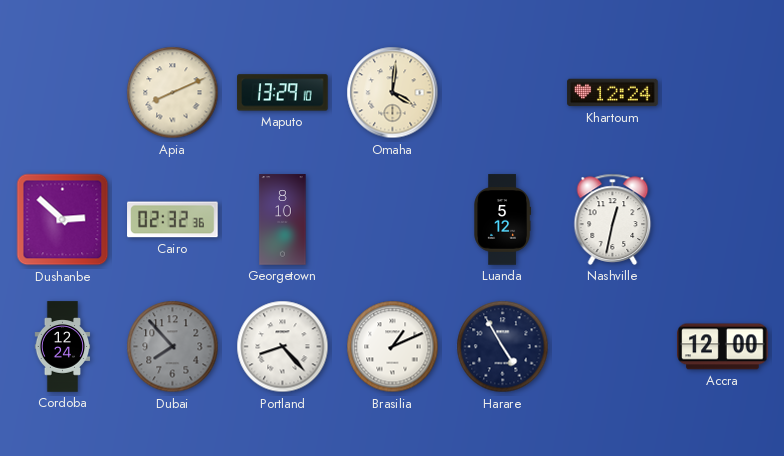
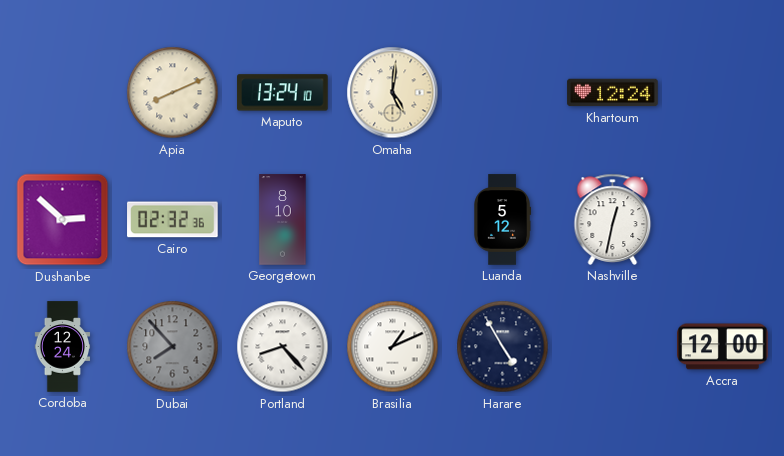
Maputo: 13:29 -> 13:24
Omaha: 4:01 -> 5:01
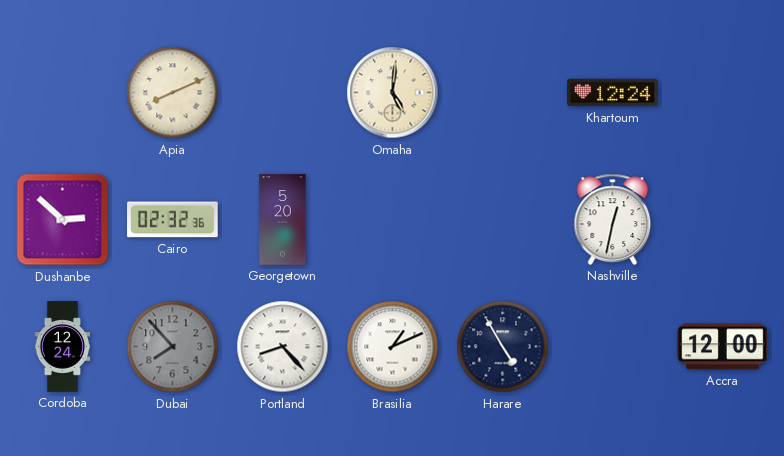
Maputo: 13:24 -> none
Georgetown: 8:10 -> 5:20
Luanda: 5:12 -> none
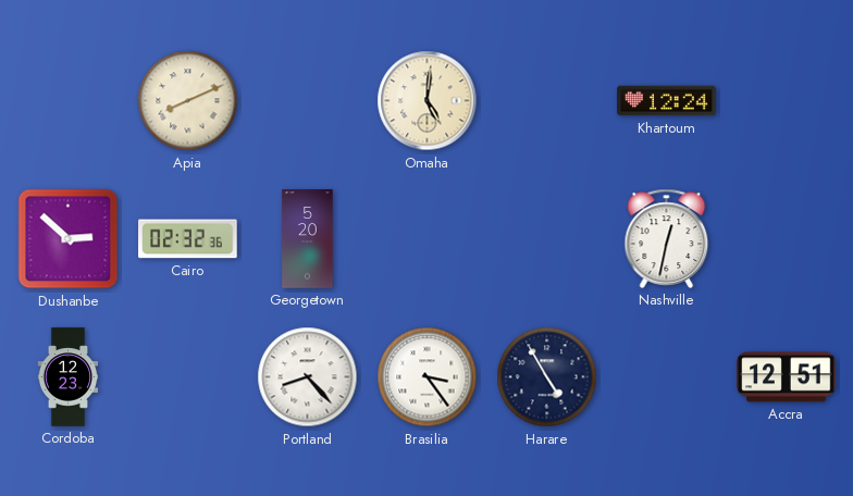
Cordoba: 12:24 -> 12:23
Dubai: 7:53 -> none
Brasilia: 1:11 -> 3:24
Accra: 12:00 -> 12:51
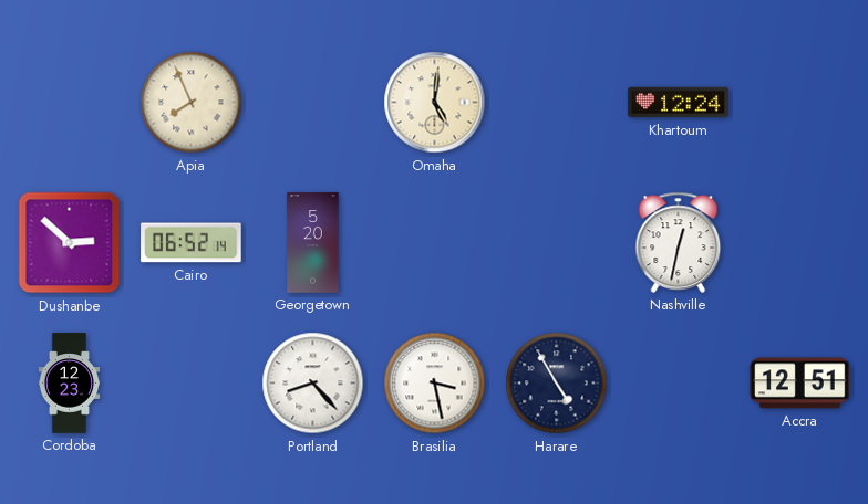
Apia: 8:11 -> 7:56
Cairo: 02:32 -> 06:52
Brasilia: 3:24 -> 3:28
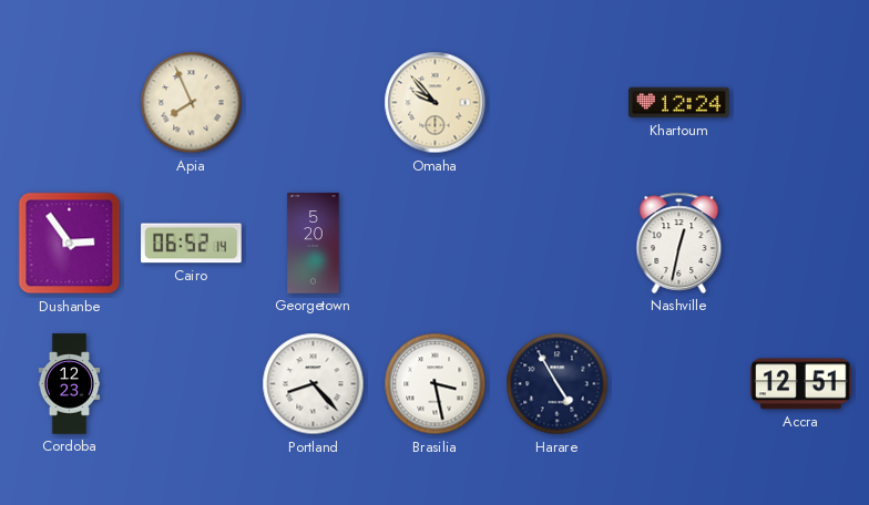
Omaha: 5:01 -> 9:53
Dushanbe: 2:52 -> 2:54
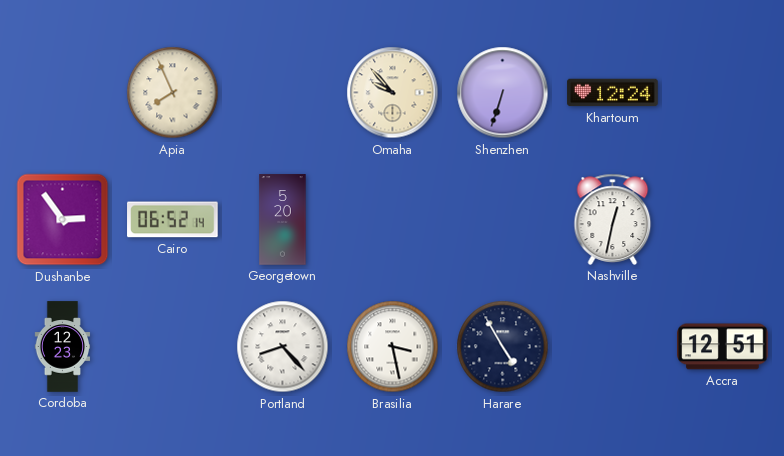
Shenzhen: none -> 6:33
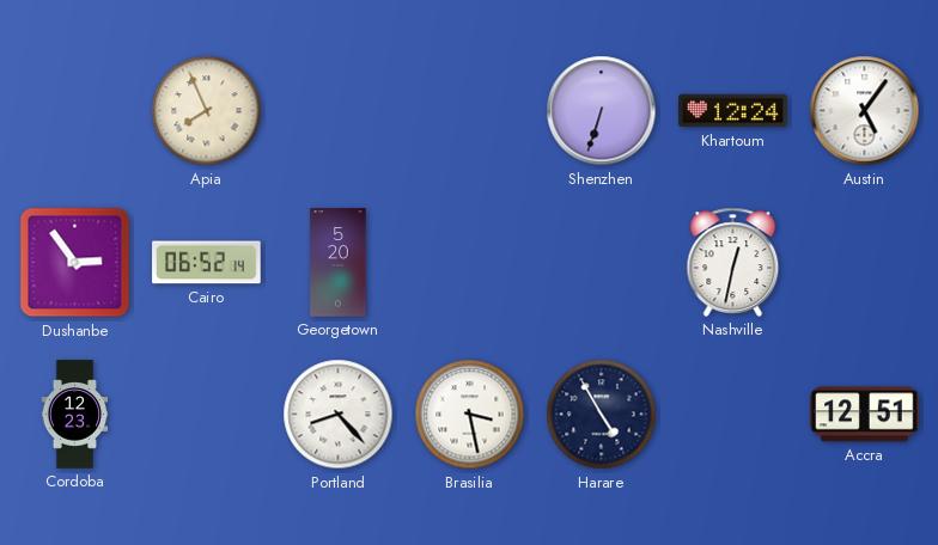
Omaha: 9:53 -> none
Austin: none -> 5:06
